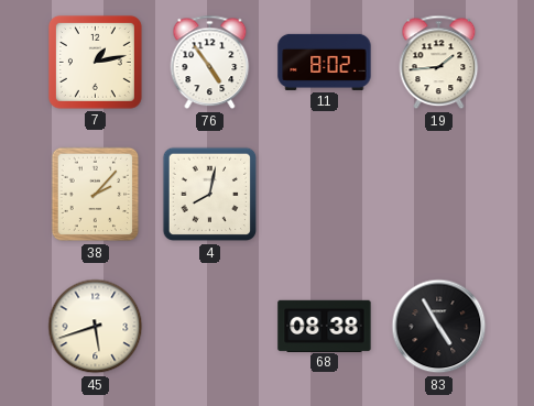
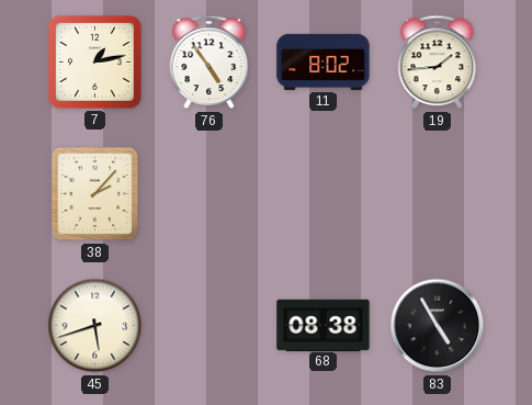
4: 8:02 -> none
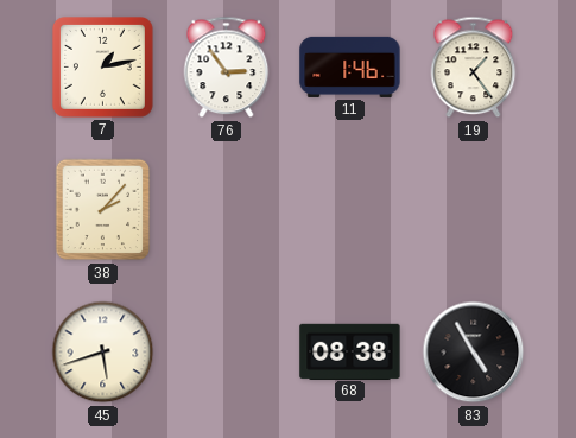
76: 4:54 -> 2:54
11: 8:02 -> 1:46
19: 1:44 -> 1:24
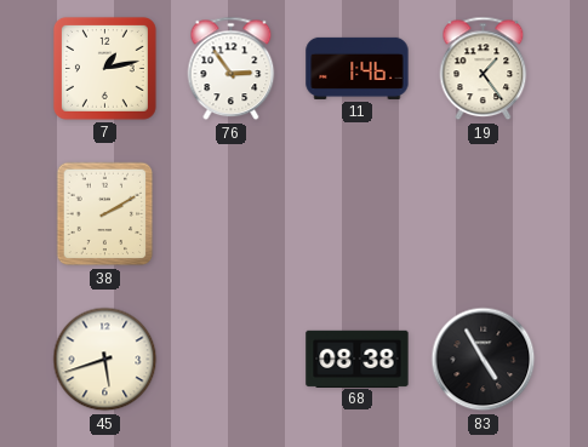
38: 2:07 -> 2:10
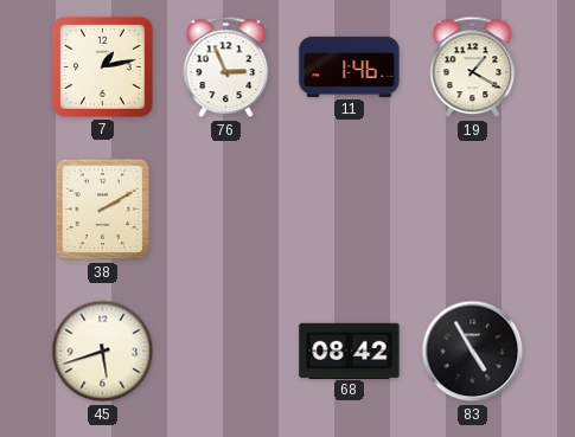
76: 2:54 -> 2:56
19: 1:24 -> 1:20
68: 08:38 -> 08:42
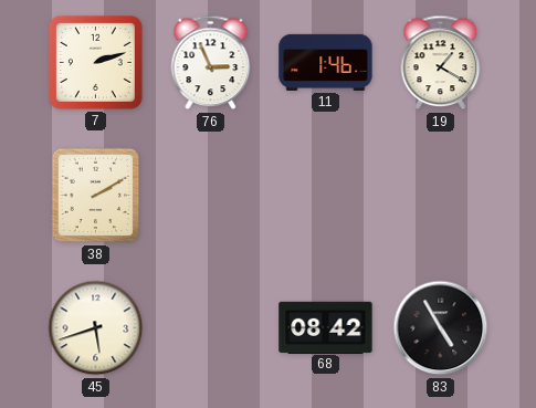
7: 1:13 -> 2:12
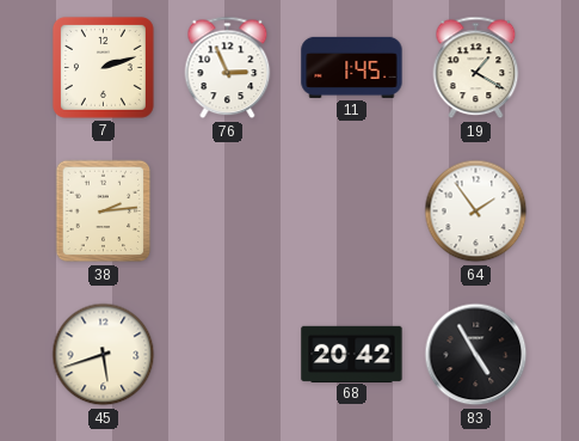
11: 1:46 -> 1:45
38: 2:10 -> 2:14
64: none -> 1:54
68: 08:42 -> 20:42
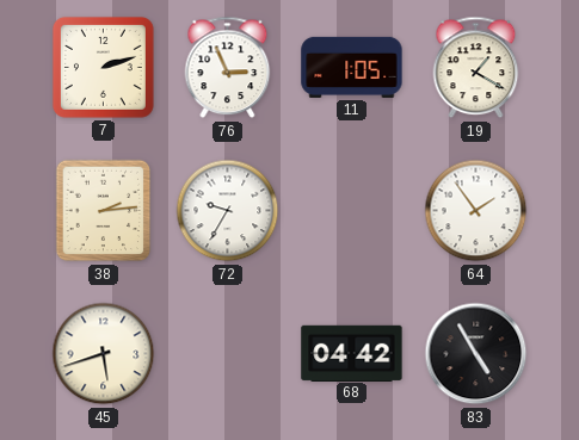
11: 1:45 -> 1:05
72: none -> 9:35
68: 20:42 -> 04:42
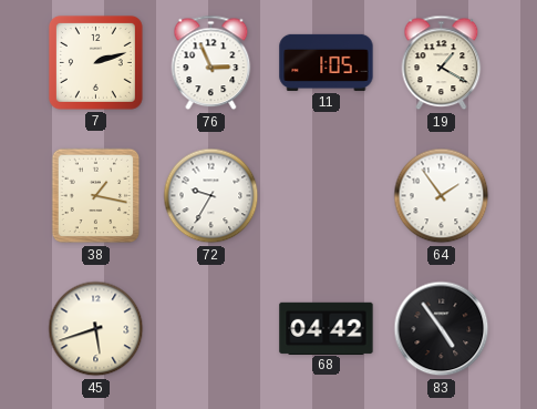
38: 2:14 -> 1:17
83: 4:55 -> 4:54
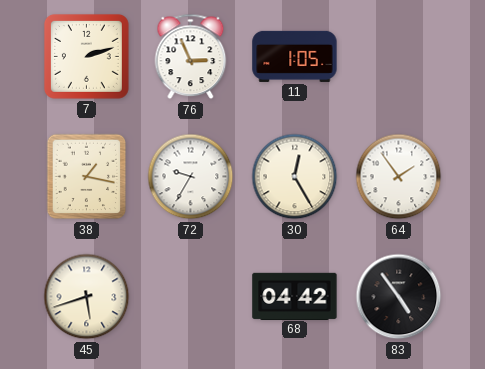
19: 1:20 -> none
30: none -> 12:25
